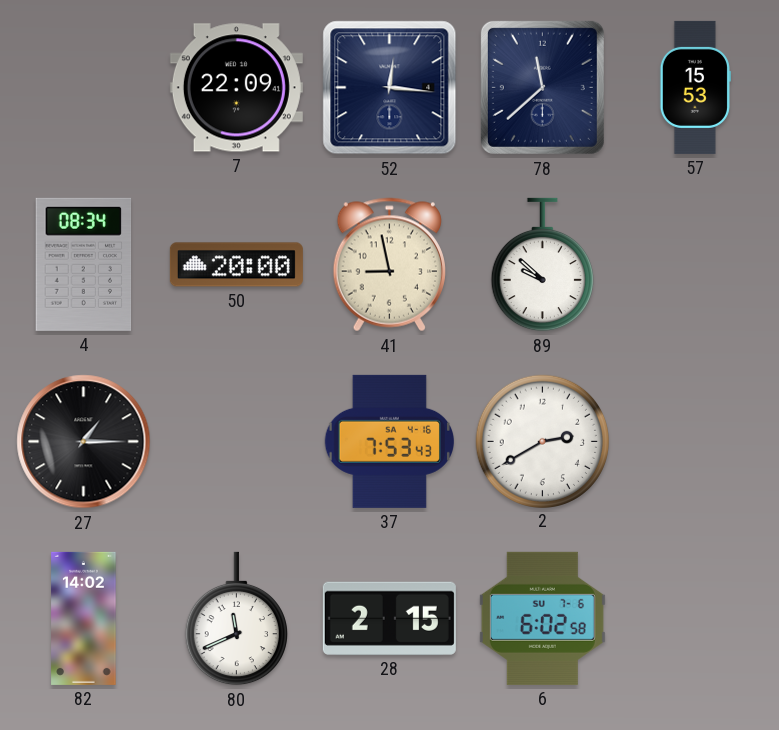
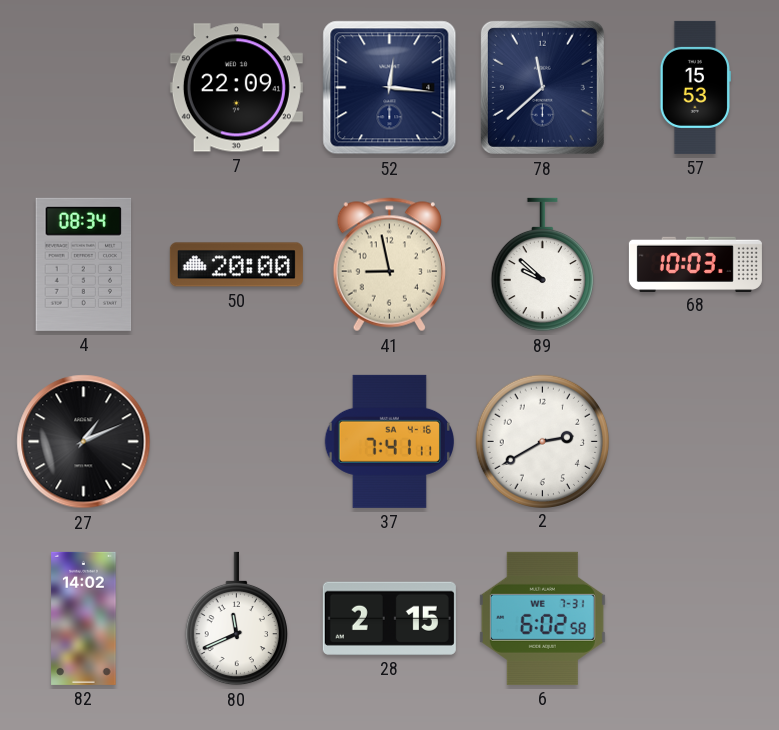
68: none -> 10:03
27: 1:15 -> 1:11
37: 7:53 -> 7:41
6 date: SU 7-6 -> WE 7-31
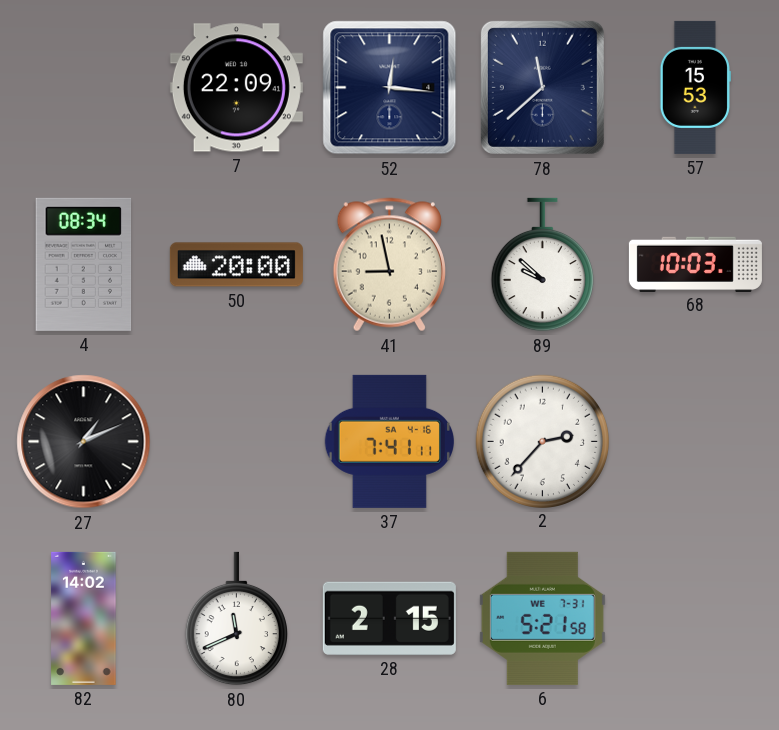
2: 2:40 -> 2:37
6: 6:02 -> 5:21
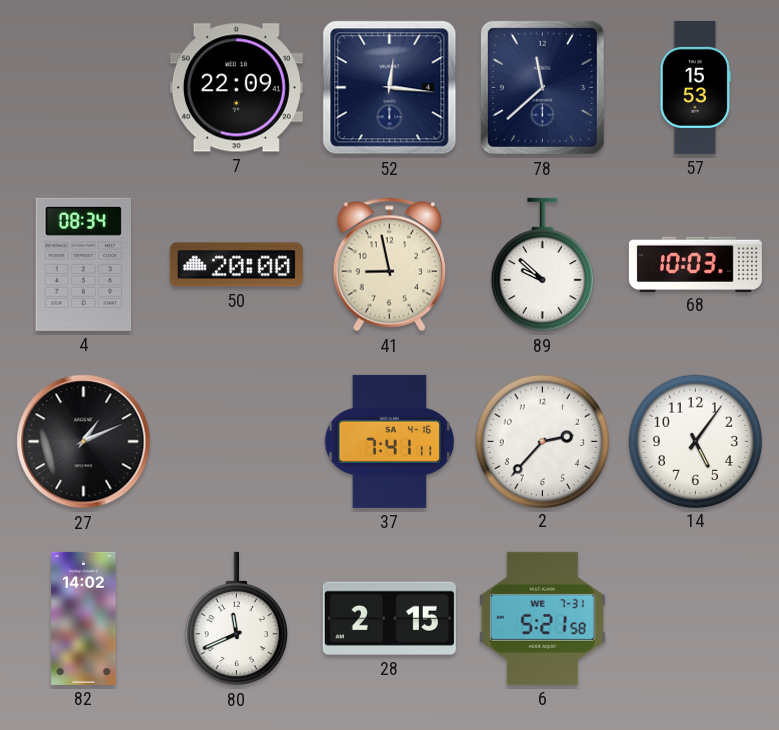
14: none -> 5:06
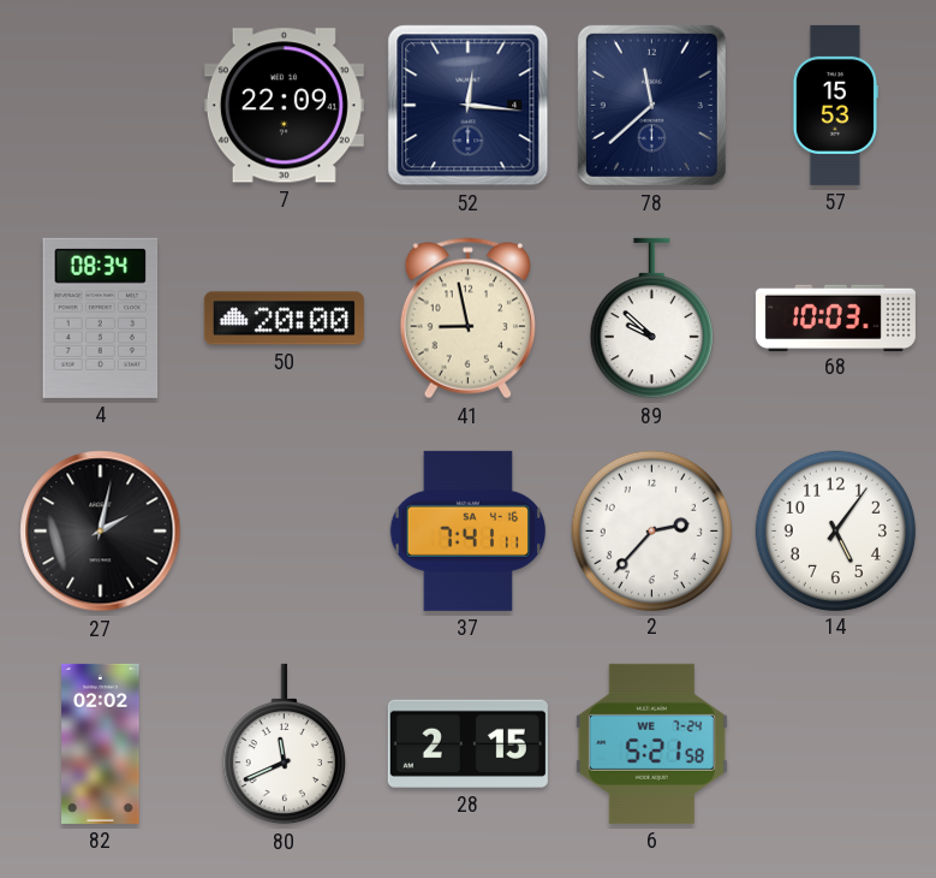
27: 1:11 -> 2:02
82: 14:02 -> 02:02
6 date: WE 7-31 -> WE 7-24
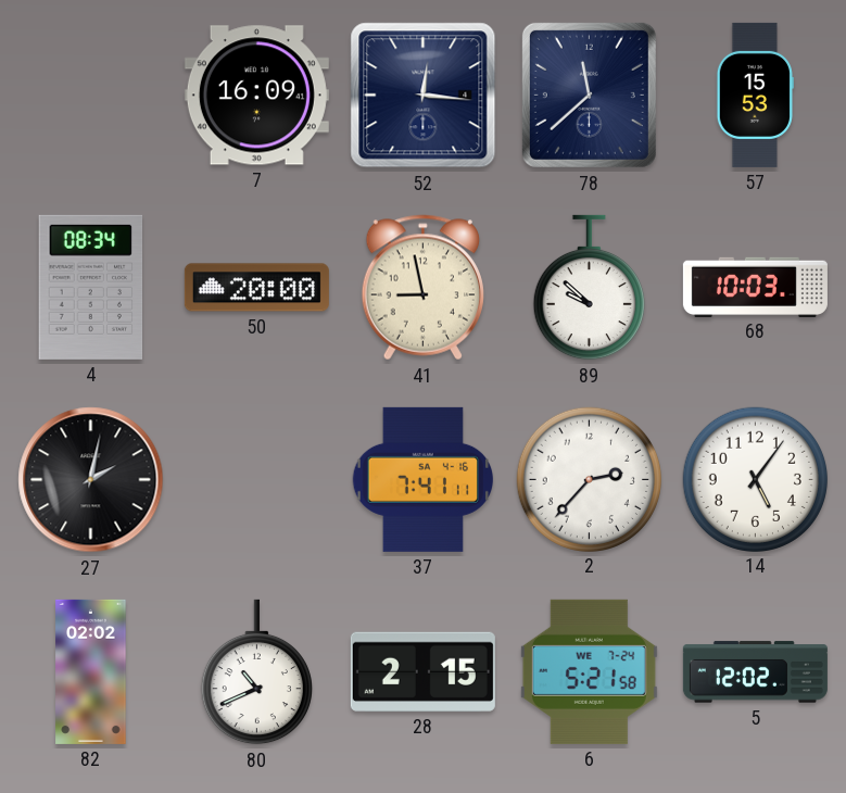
7: 22:09 -> 16:09
80: 11:41 -> 10:41
5: none -> 12:02
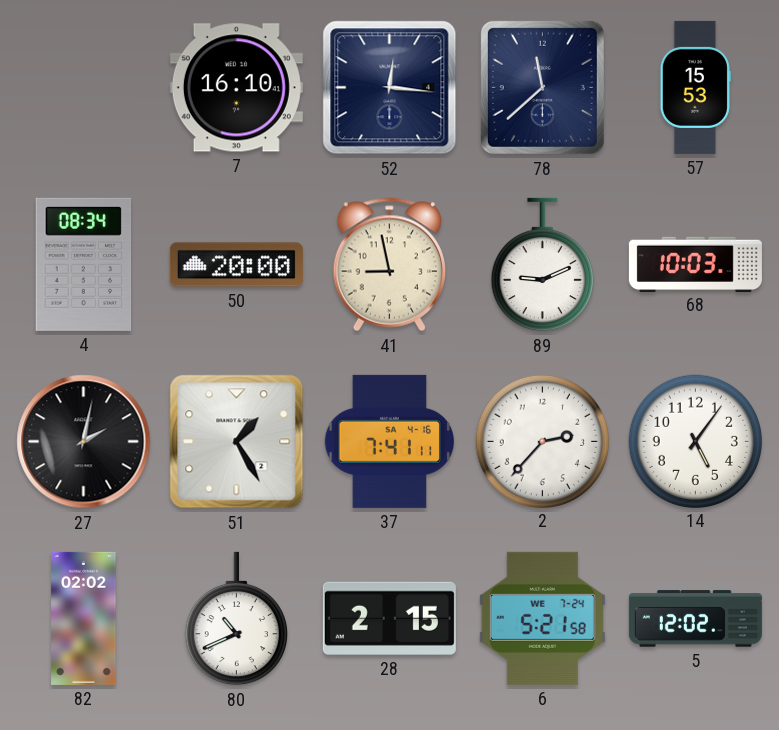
7: 16:09 -> 16:10
89: 9:52 -> 9:11
51: none -> 1:25
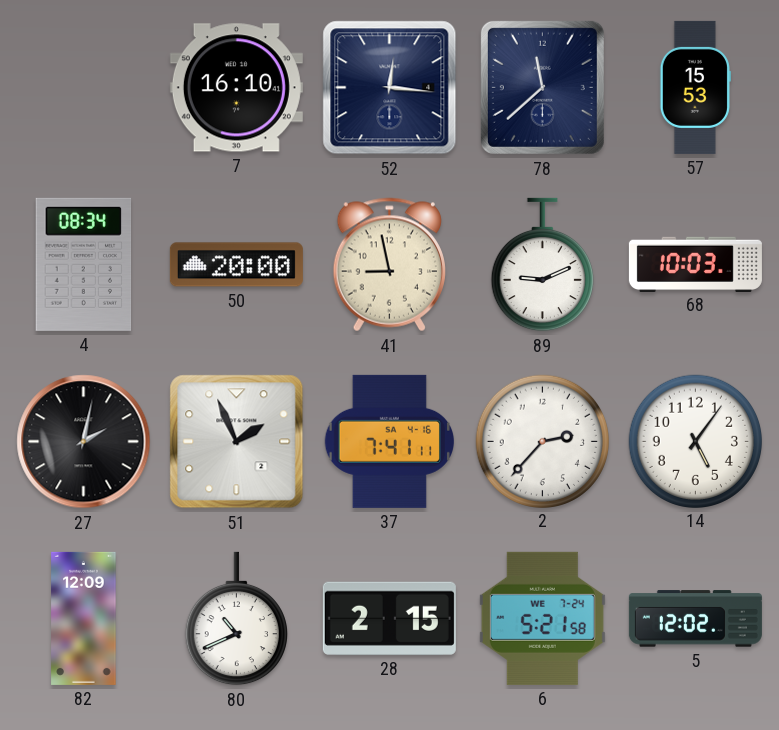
51: 1:25 -> 1:56
82: 02:02 -> 12:09
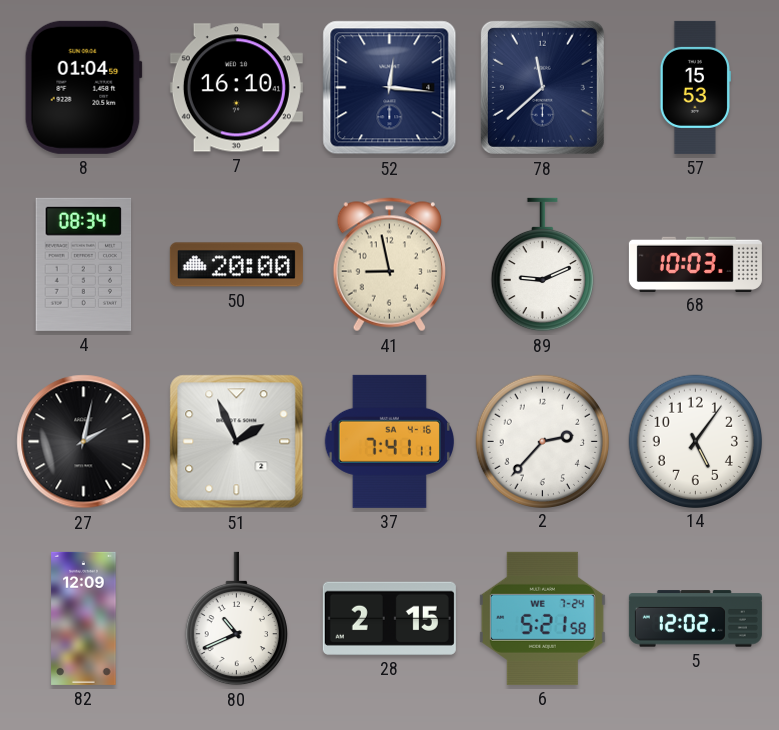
8: none -> 01:04
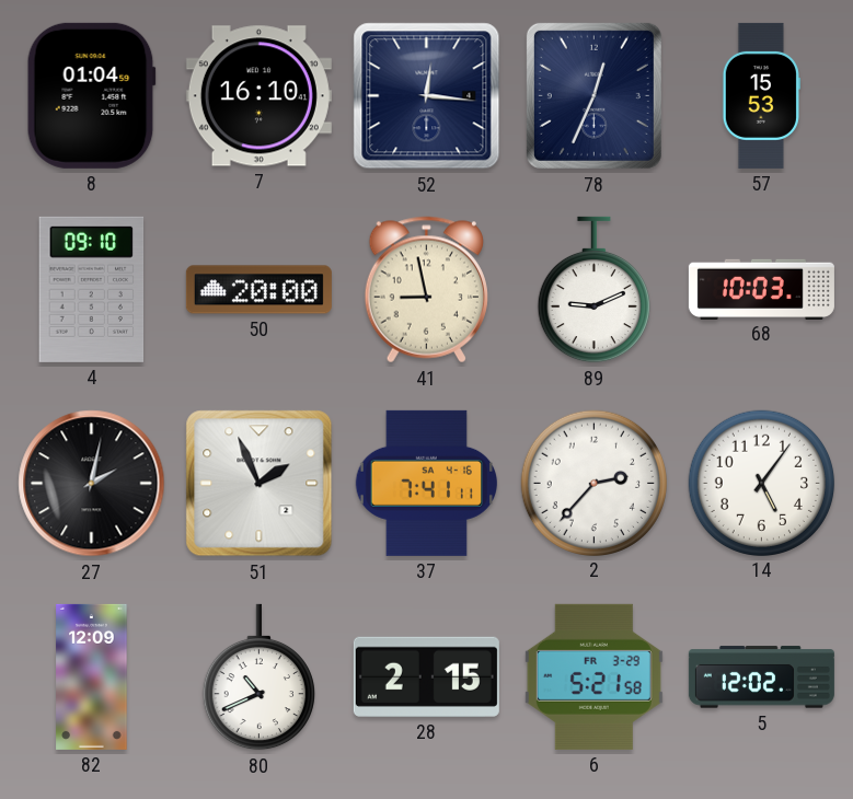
78: 11:38 -> 12:34
4: 08:34 -> 09:10
6 date: WE 7-24 -> FR 3-29
